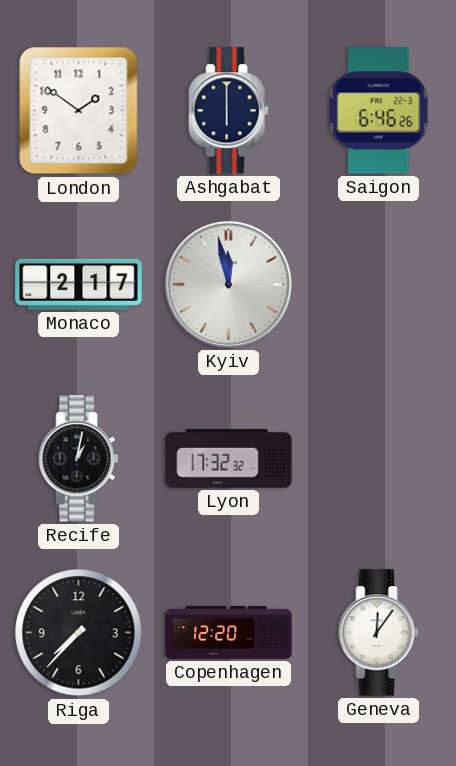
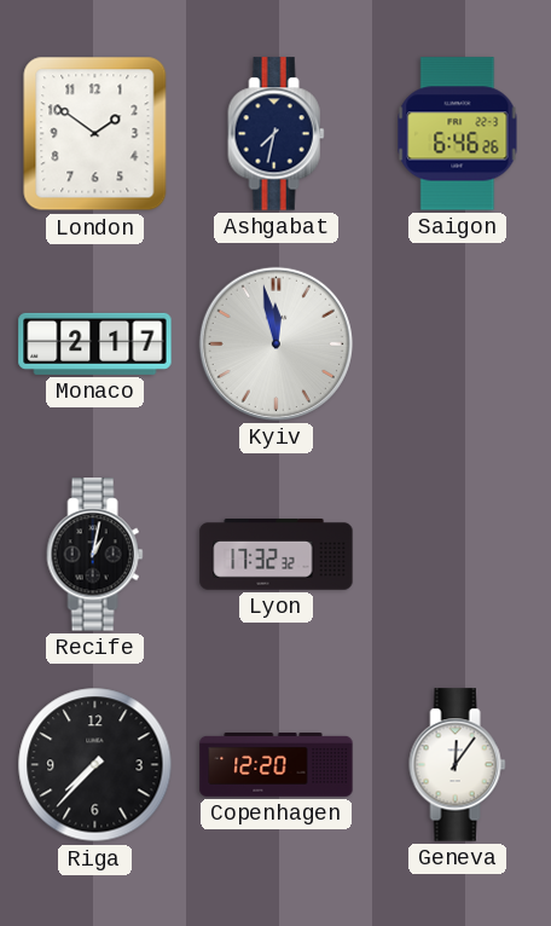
Ashgabat: 6:00 -> 7:32
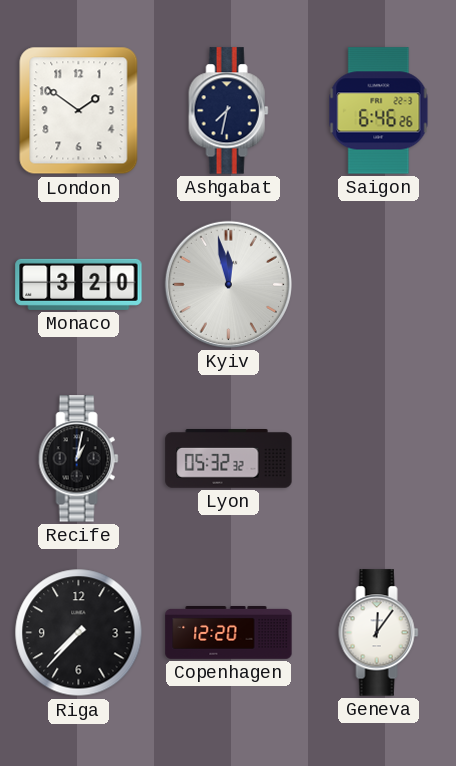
Monaco: 2:17 -> 3:20
Lyon: 17:32 -> 05:32
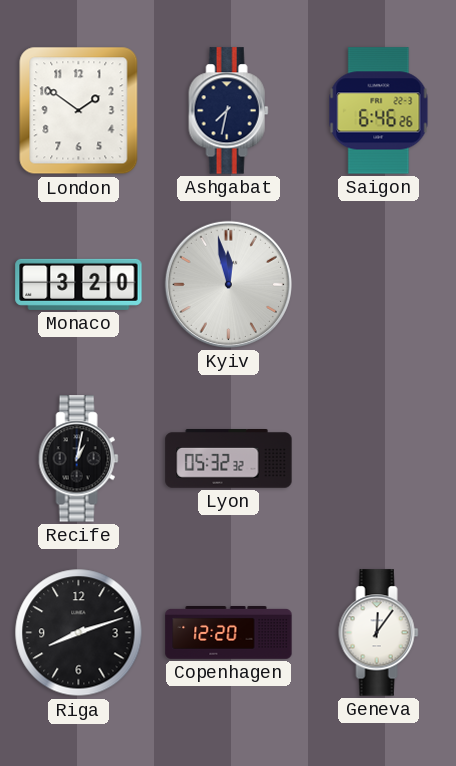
Riga: 7:37 -> 8:12
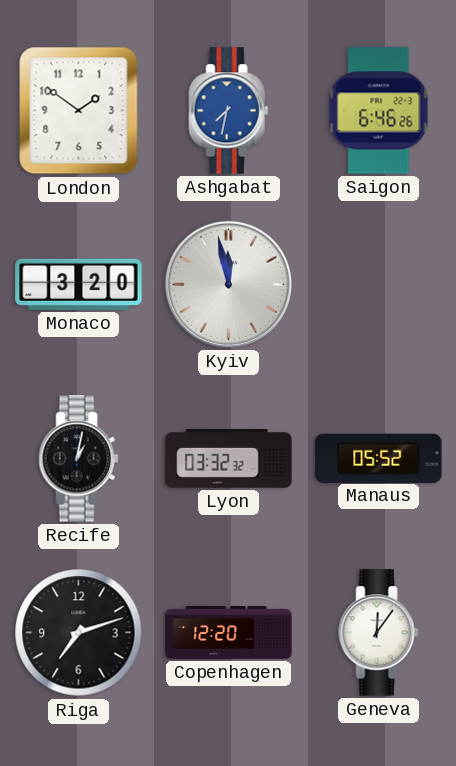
Ashgabat dial: navy -> blue
Lyon: 05:32 -> 03:32
Manaus: none -> 05:52
Riga: 8:12 -> 7:12
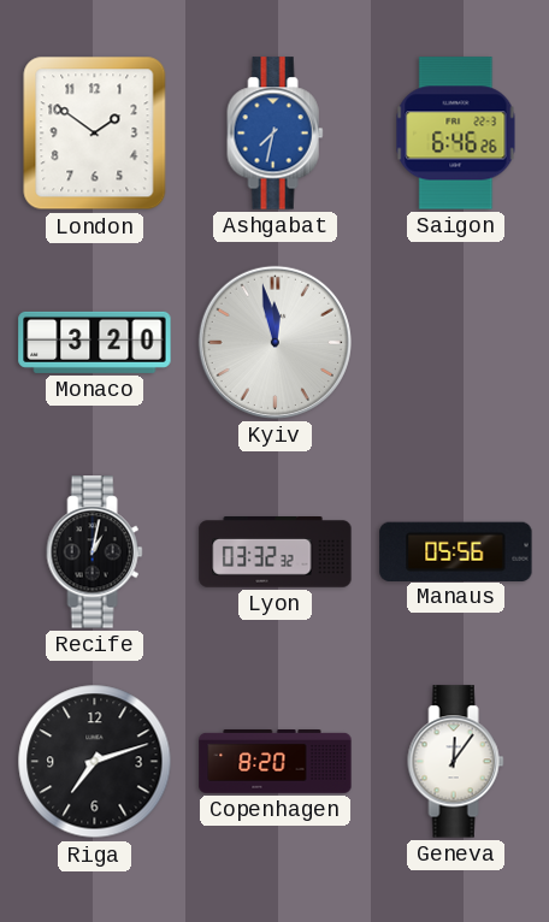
Manaus: 05:52 -> 05:56
Copenhagen: 12:20 -> 8:20
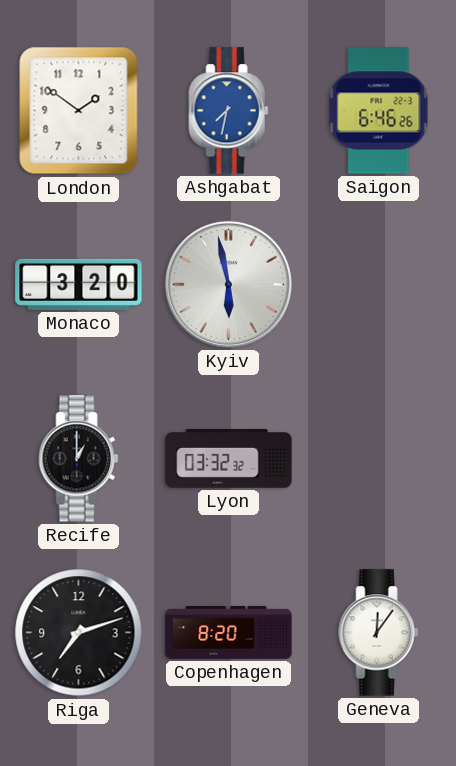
Kyiv: 11:58 -> 5:58
Recife: 1:02 -> 1:00
Manaus: 05:56 -> none
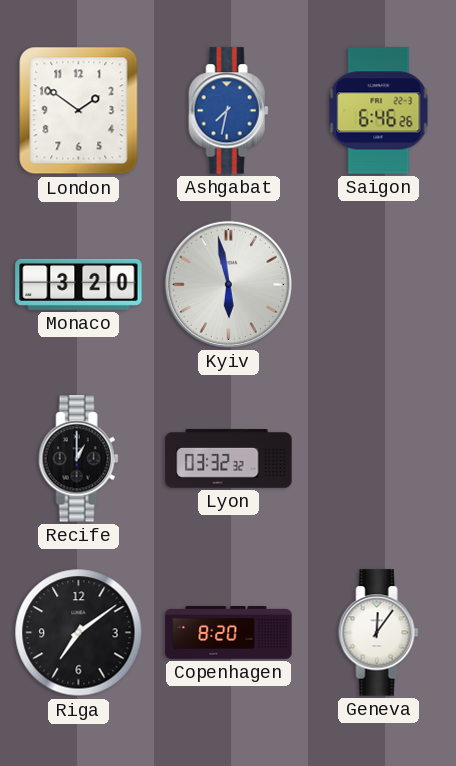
Riga: 7:12 -> 7:09
